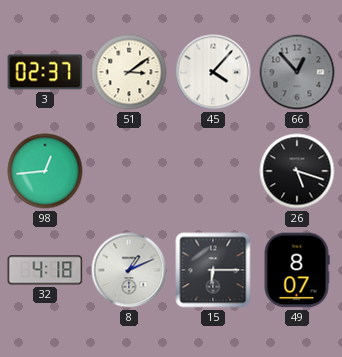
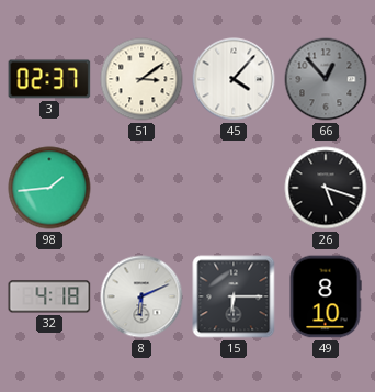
98: 12:44 -> 1:44
8: 1:11 -> 6:11
49: 8:07 -> 8:10
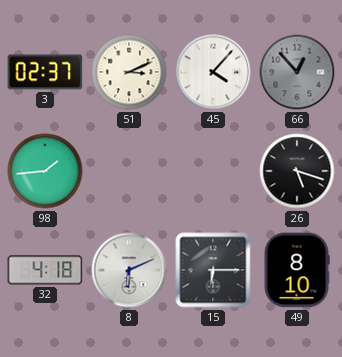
51: 3:09 -> 3:11
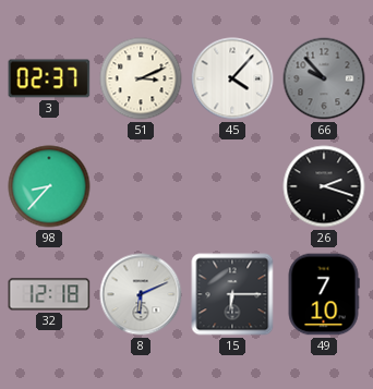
66: 12:53 -> 9:53
98: 1:44 -> 8:37
26: 5:18 -> 2:18
32: 4:18 -> 12:18
49: 8:10 -> 7:10
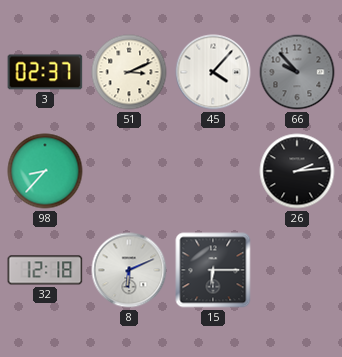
26: 2:18 -> 2:14
49: 7:10 -> none
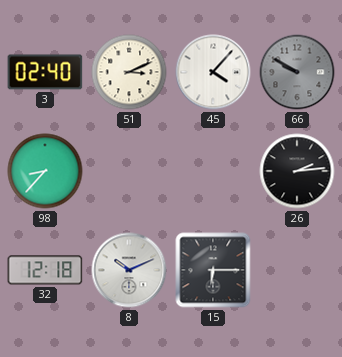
3: 02:37 -> 02:40
66: 9:53 -> 9:50
8: 6:11 -> 10:11
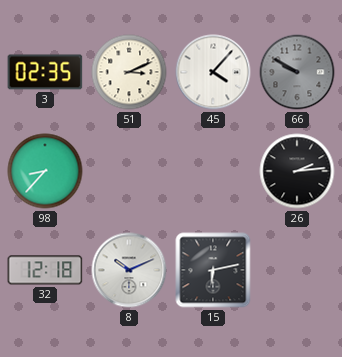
3: 02:40 -> 02:35
15: 6:15 -> 6:13
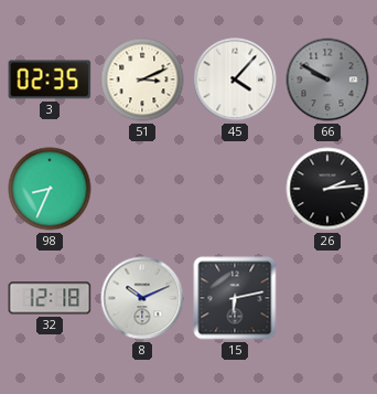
98: 8:37 -> 8:34
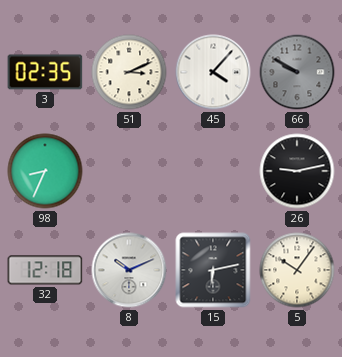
26: 2:14 -> 9:13
5: none -> 10:06
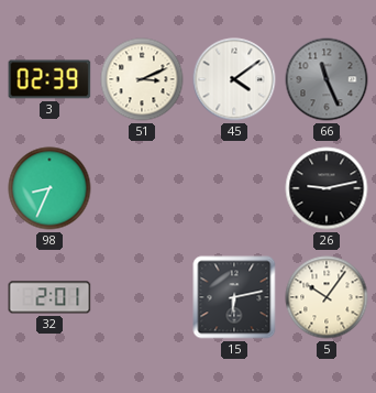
3: 02:35 -> 02:39
45: 4:07 -> 4:09
66: 9:50 -> 11:26
32: 12:18 -> 2:01
8: 10:11 -> none
